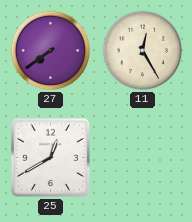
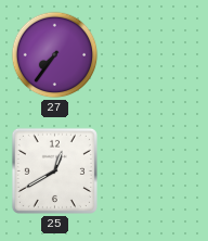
27: 7:39 -> 7:36
11: 12:25 -> none
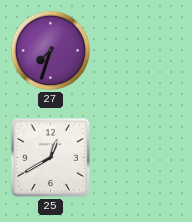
27: 7:36 -> 7:33
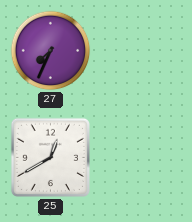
27: 7:33 -> 7:34
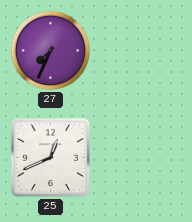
25: 12:40 -> 12:41
